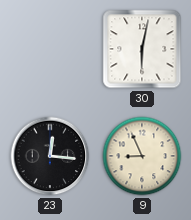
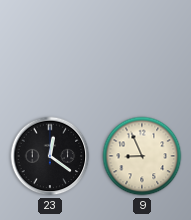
30: 6:02 -> none
23: 12:16 -> 12:21
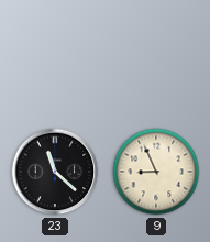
23: 12:21 -> 11:22
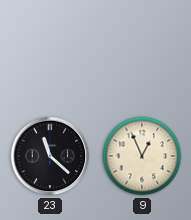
9: 8:56 -> 12:56
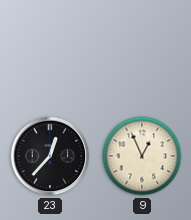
23: 11:22 -> 12:37
